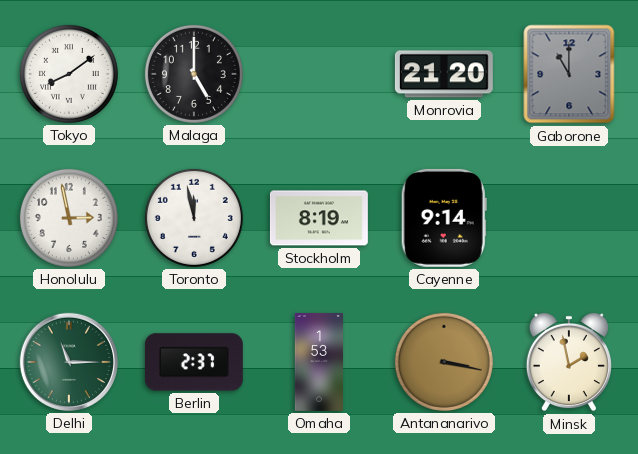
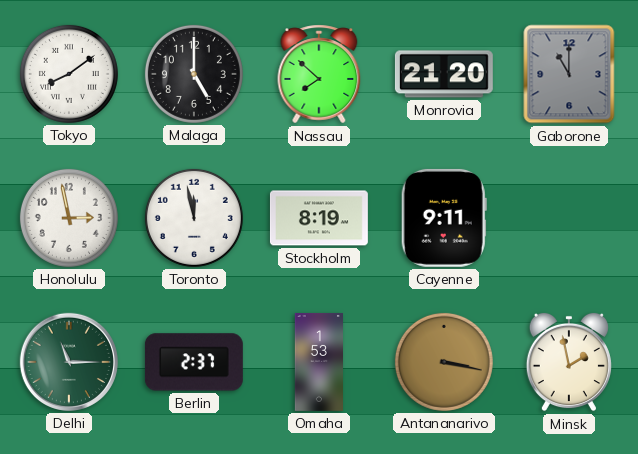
Nassau: none -> 7:52
Cayenne: 9:14 -> 9:11
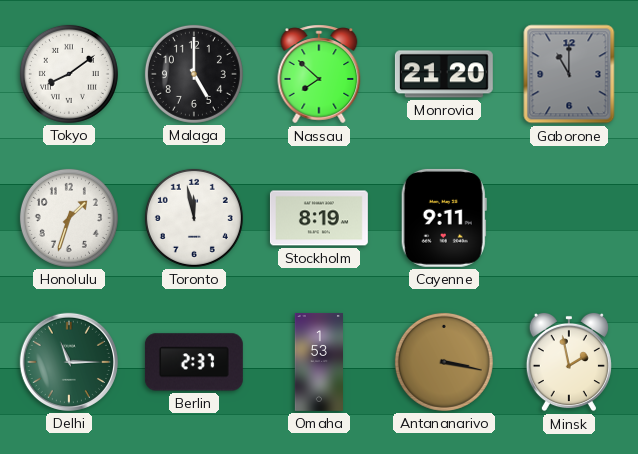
Honolulu: 2:58 -> 1:33
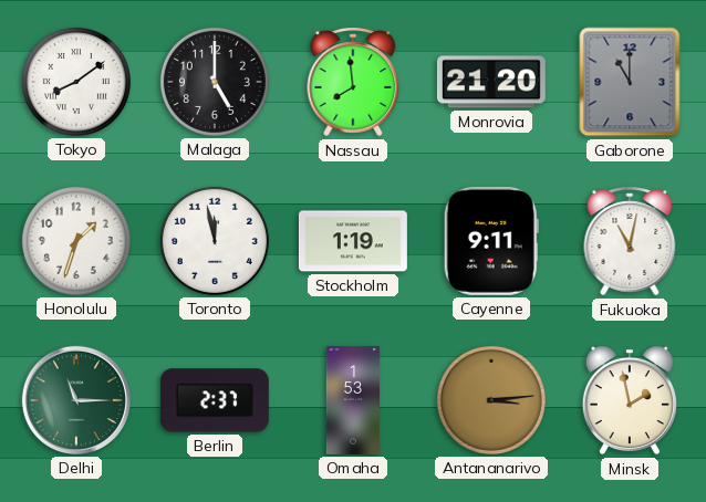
Nassau: 7:52 -> 7:59
Stockholm: 8:19 -> 1:19
Fukuoka: none -> 11:02
Antananarivo: 3:17 -> 3:14
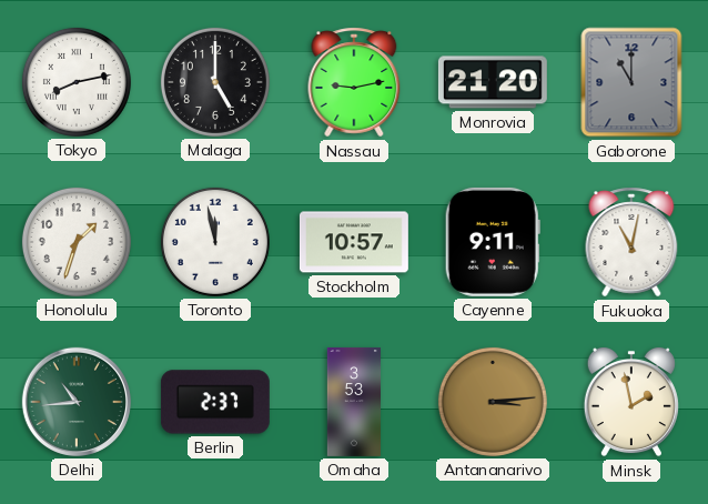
Tokyo: 8:09 -> 8:13
Nassau: 7:59 -> 9:13
Stockholm: 1:19 -> 10:57
Delhi: 11:15 -> 10:44
Omaha: 1:53 -> 3:53
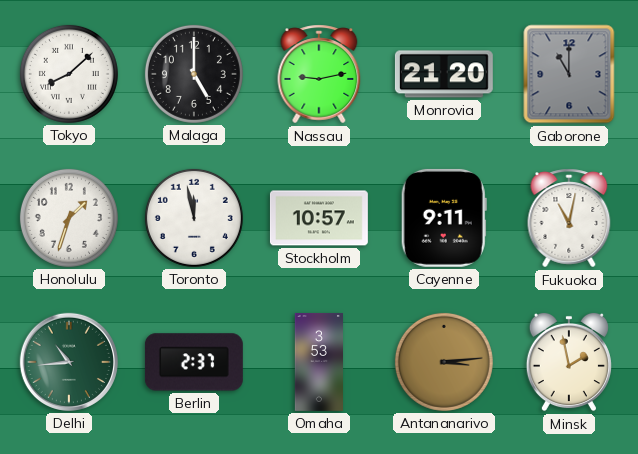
Tokyo: 8:13 -> 8:08
